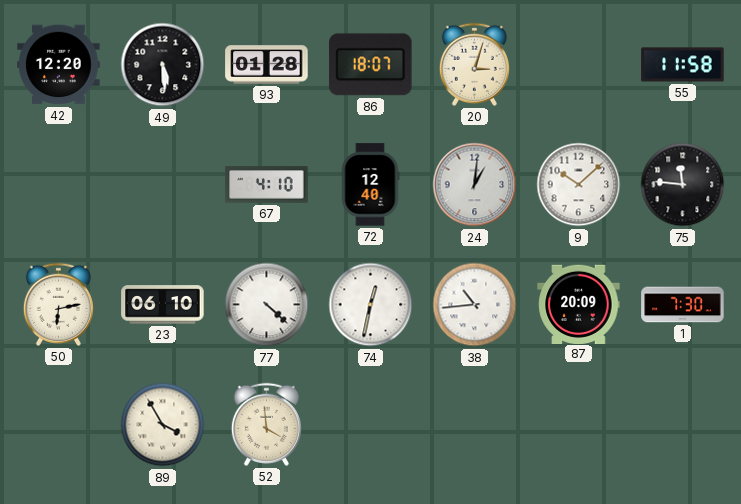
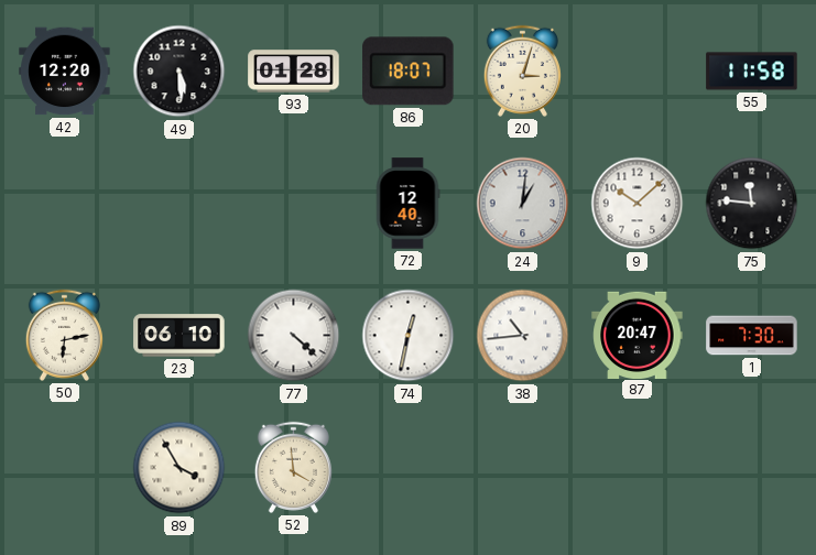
67: 4:10 -> none
87: 20:09 -> 20:47
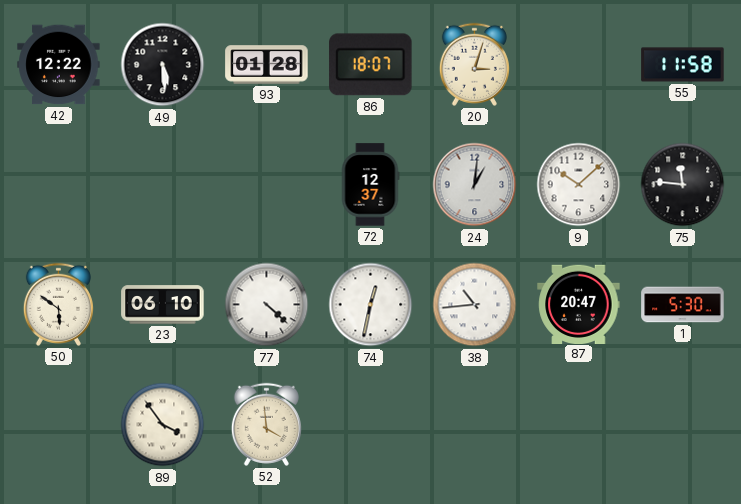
42: 12:20 -> 12:22
72: 12:40 -> 12:37
50: 6:13 -> 5:51
1: 7:30 -> 5:30
89: 3:55 -> 3:54
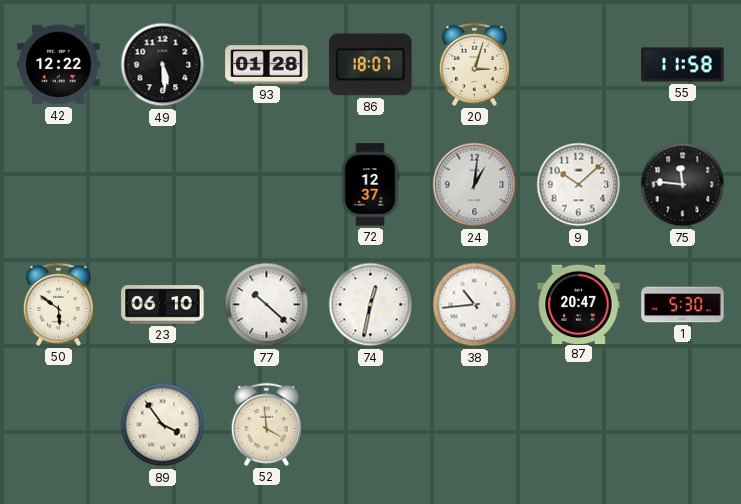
77: 4:22 -> 10:22
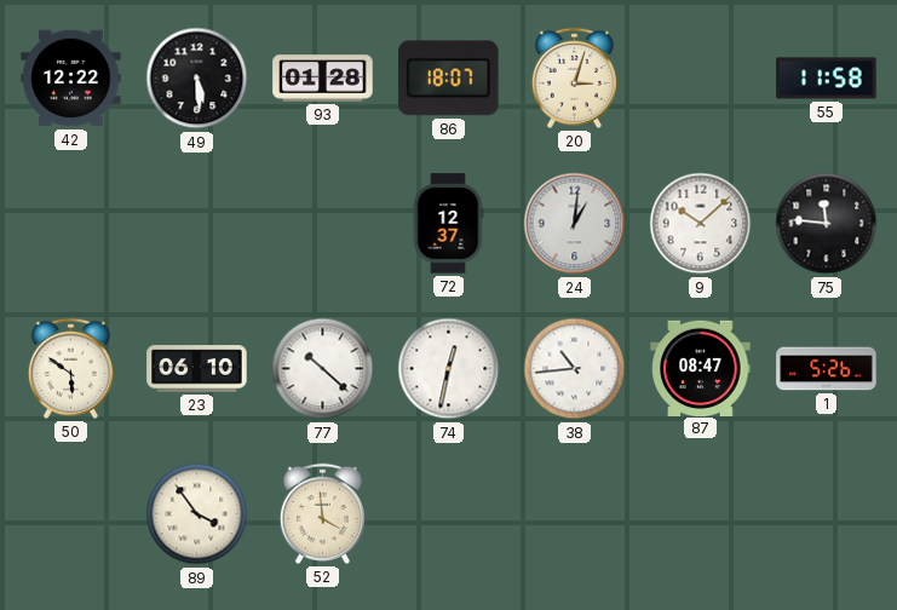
87: 20:47 -> 08:47
1: 5:30 -> 5:26
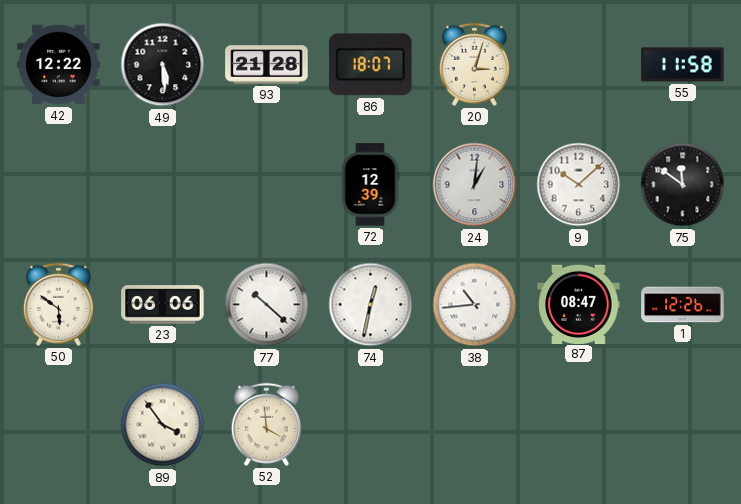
93: 01:28 -> 21:28
72: 12:37 -> 12:39
75: 11:46 -> 11:51
23: 06:10 -> 06:06
1: 5:26 -> 12:26
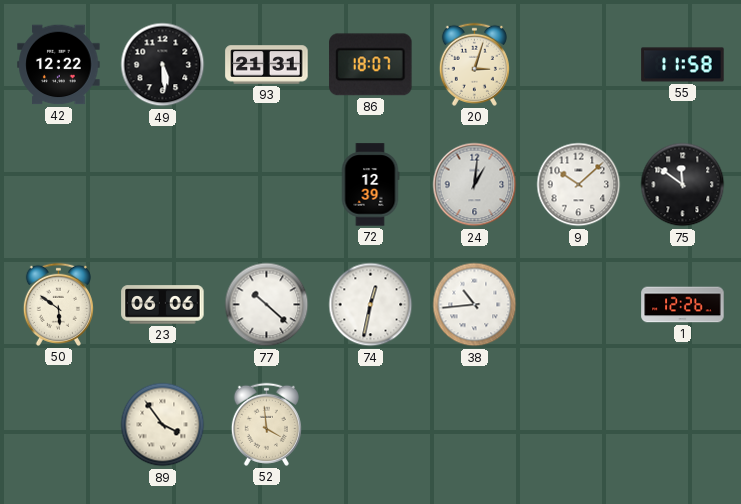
93: 21:28 -> 21:31
87: 08:47 -> none
